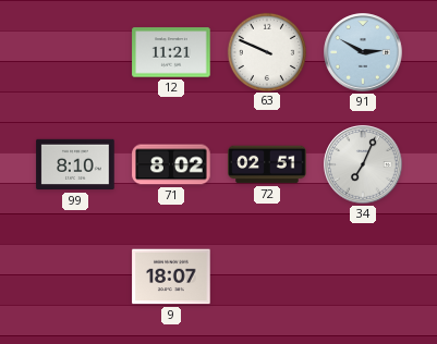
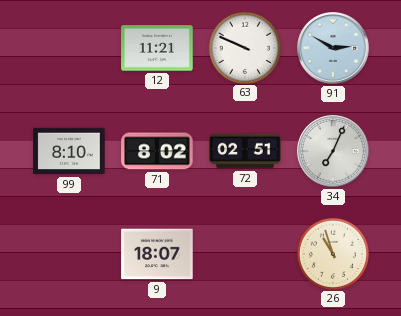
26: none -> 10:57
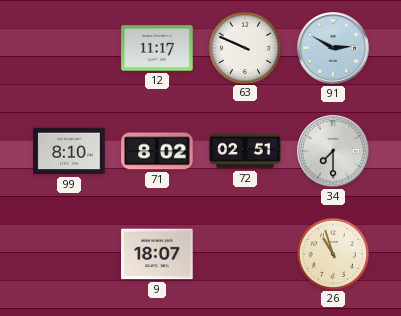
12: 11:21 -> 11:17
34: 7:04 -> 7:30
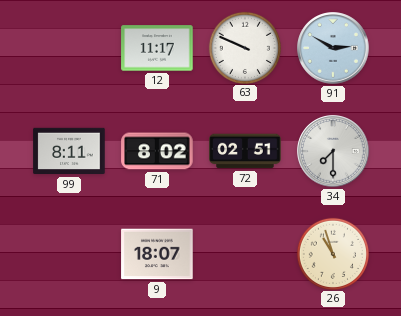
99: 8:10 -> 8:11
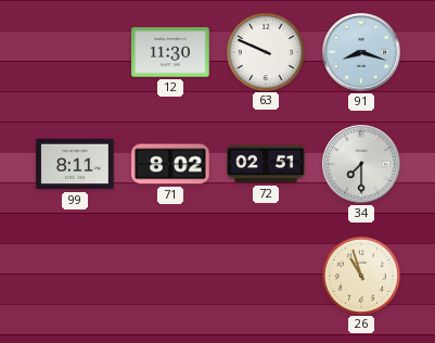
12: 11:17 -> 11:30
91: 2:50 -> 8:18
9: 18:07 -> none
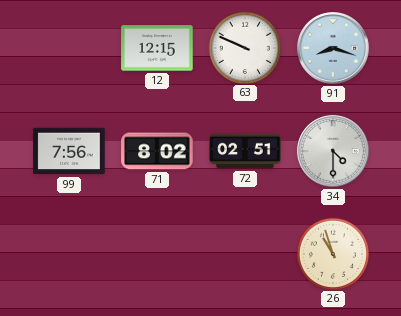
12: 11:30 -> 12:15
99: 8:11 -> 7:56
34: 7:30 -> 4:30
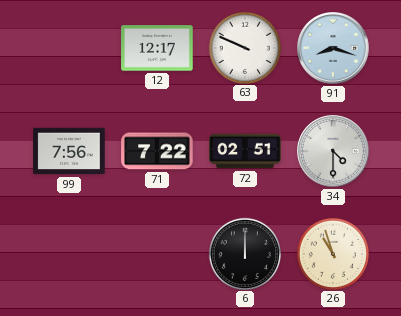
12: 12:15 -> 12:17
71: 8:02 -> 7:22
6: none -> 12:00
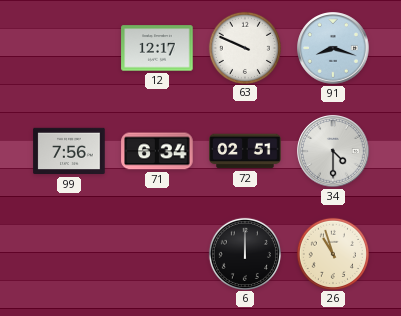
71: 7:22 -> 6:34
